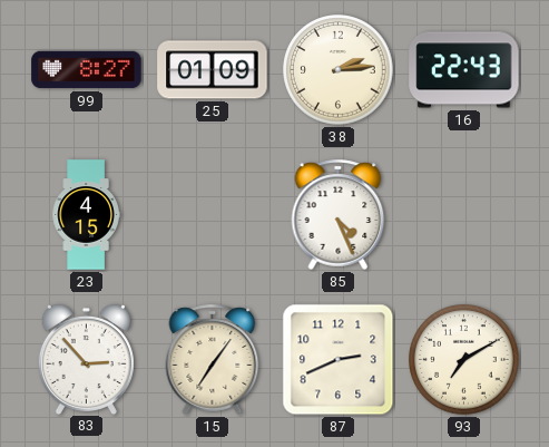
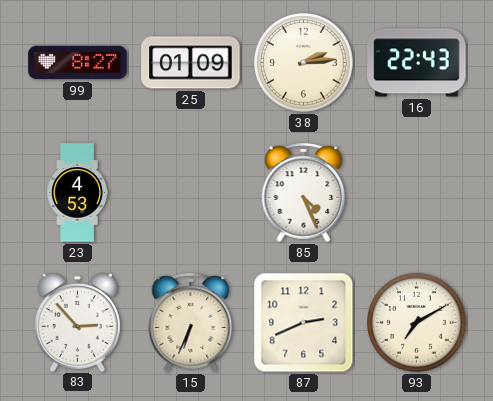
23: 4:15 -> 4:53
15: 7:06 -> 6:34
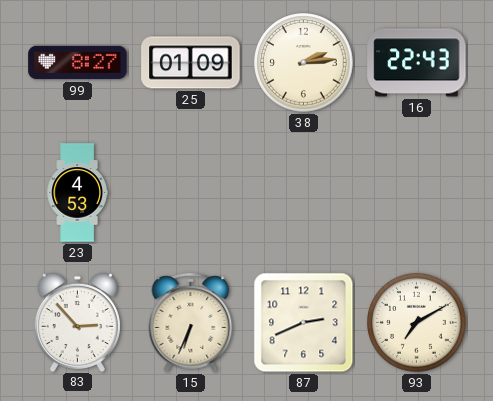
85: 4:26 -> none
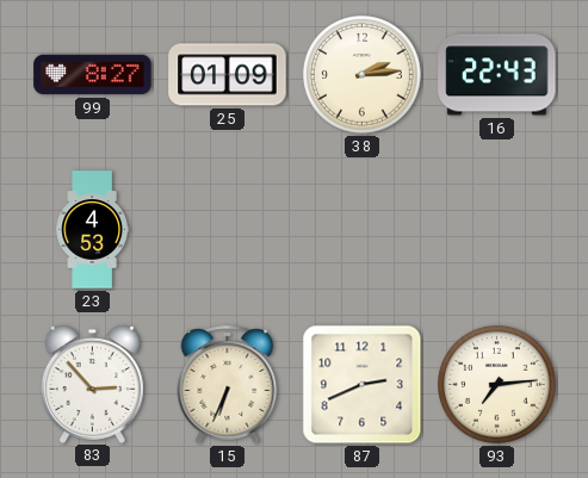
93: 7:10 -> 7:14
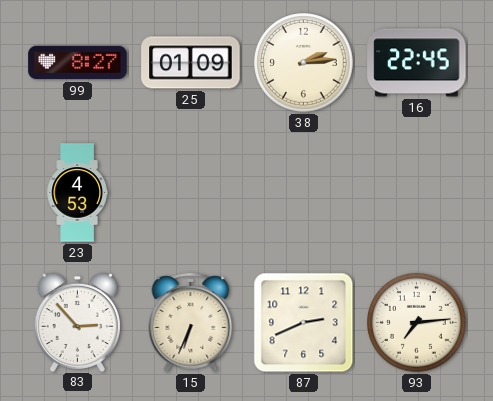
16: 22:43 -> 22:45
